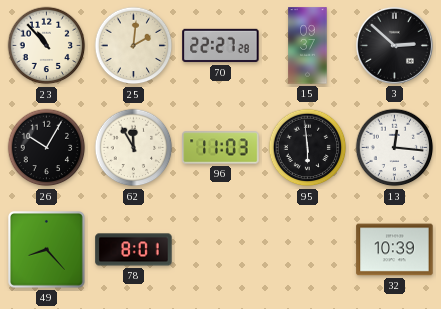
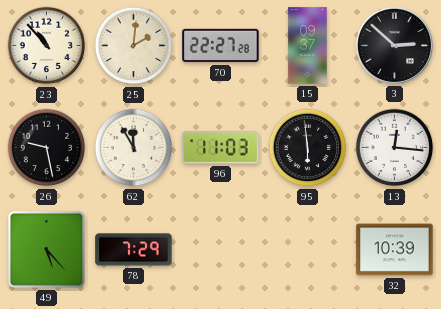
26: 10:05 -> 9:28
49: 8:23 -> 5:23
78: 8:01 -> 7:29
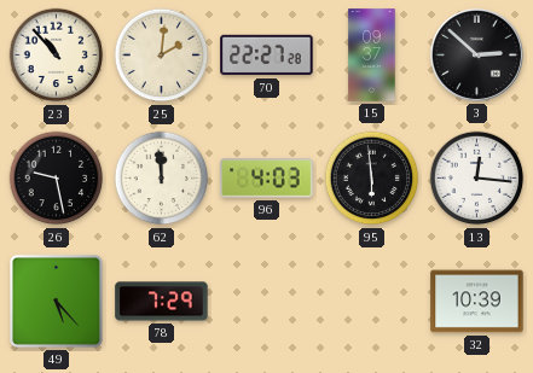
62: 11:55 -> 11:59
96: 11:03 -> 4:03
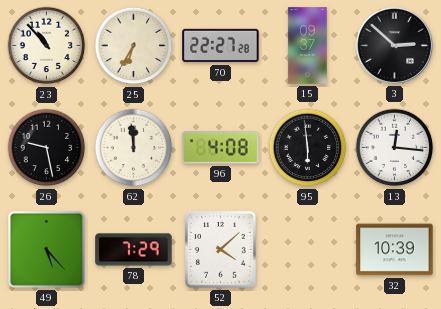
25: 2:01 -> 6:35
96: 4:03 -> 4:08
52: none -> 4:08
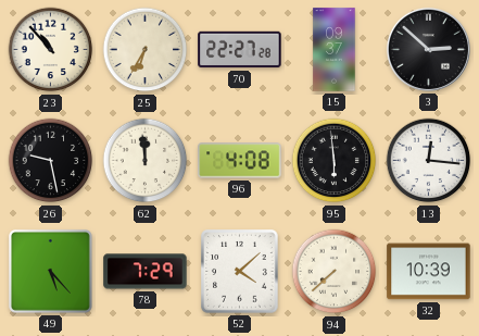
94: none -> 7:38
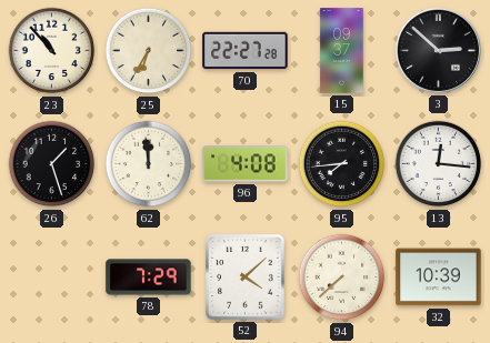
26: 9:28 -> 1:27
95: 5:59 -> 7:44
49: 5:23 -> none
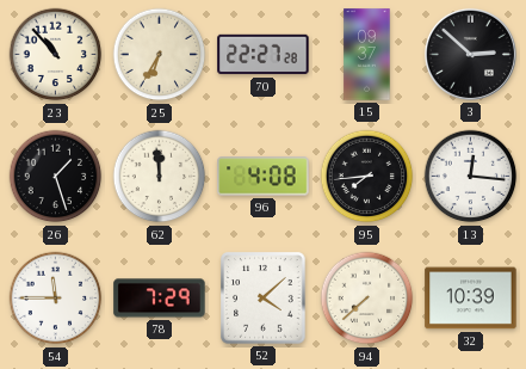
54: none -> 11:45
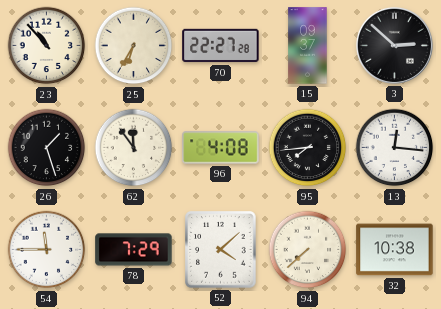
62: 11:59 -> 11:54
32: 10:39 -> 10:38
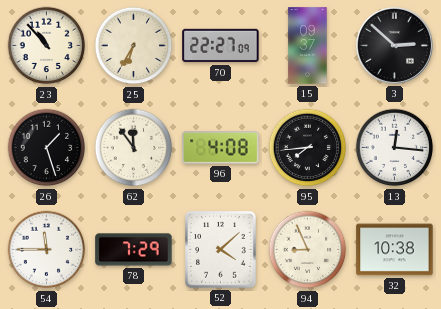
70: 22:27:28 -> 22:27:09
94: 7:38 -> 8:56
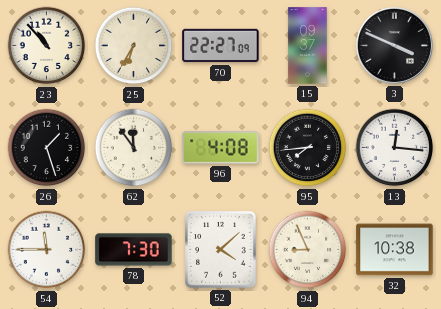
3: 2:52 -> 3:49
78: 7:29 -> 7:30
